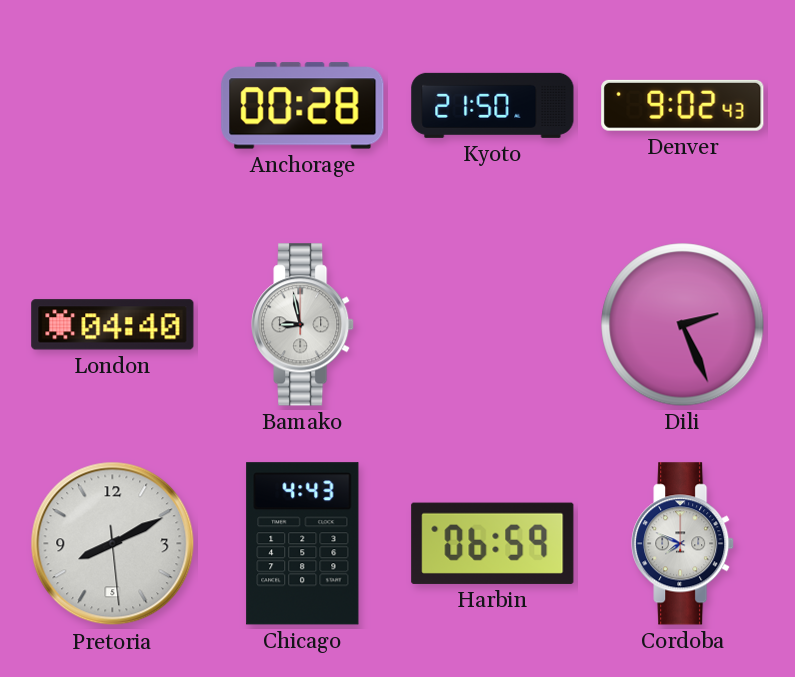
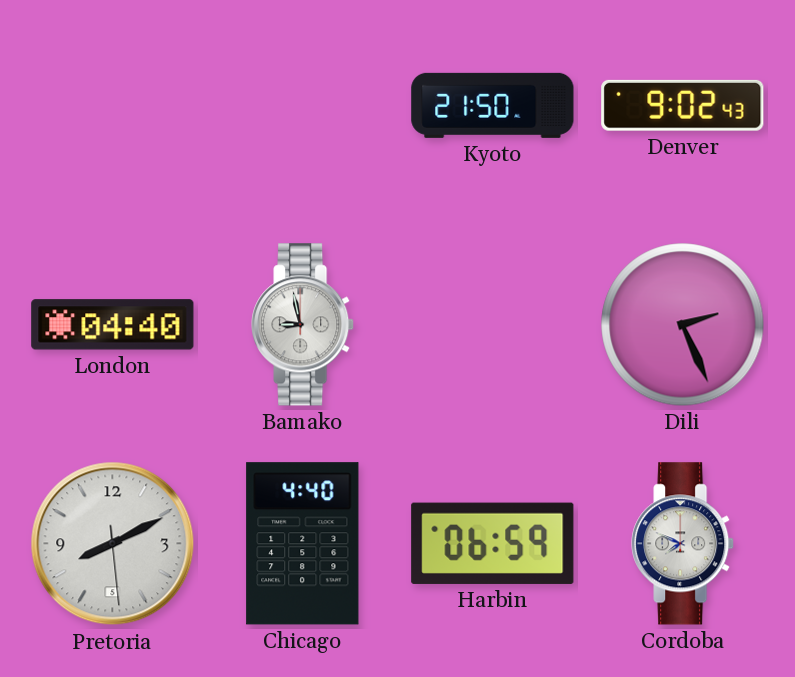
Anchorage: 00:28 -> none
Chicago: 4:43 -> 4:40
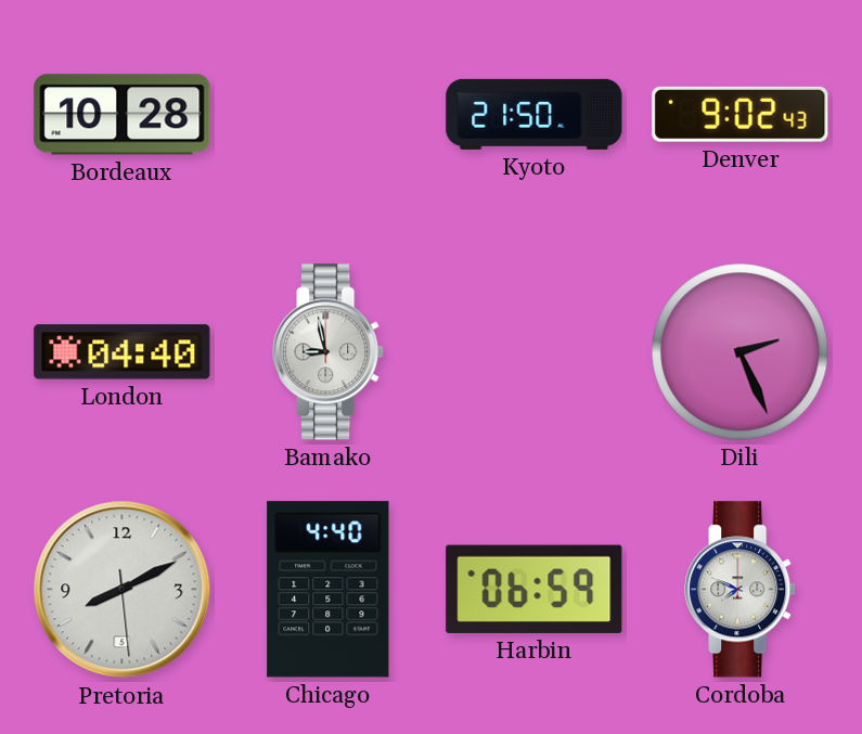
Bordeaux: none -> 10:28
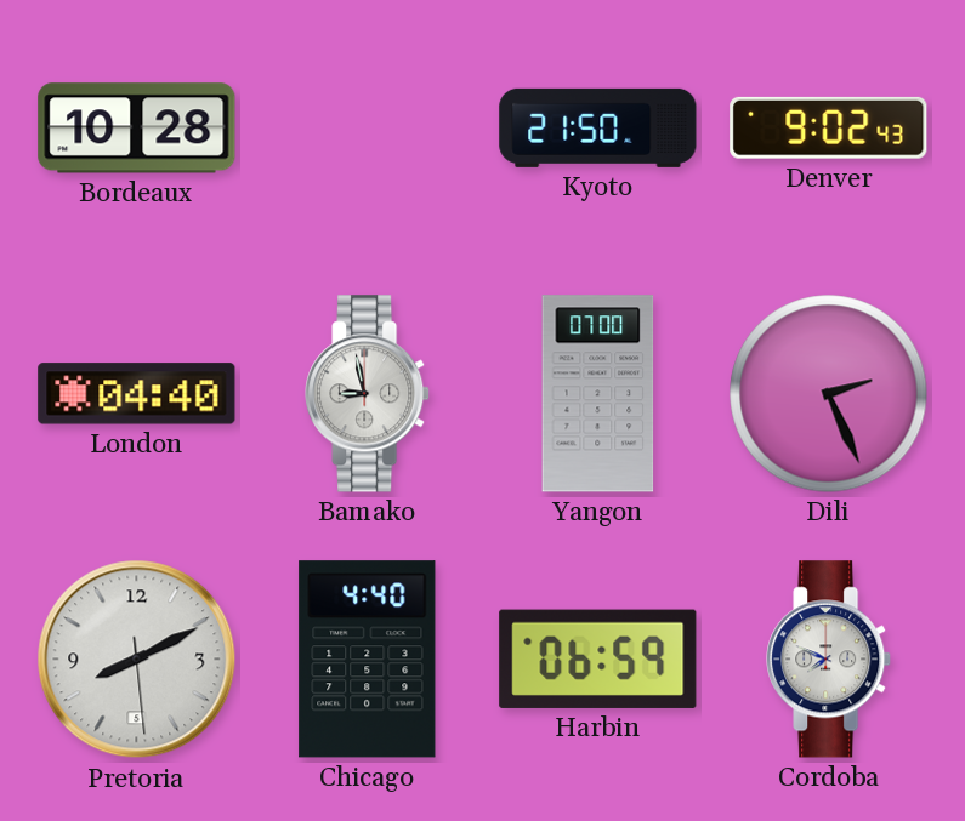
Yangon: none -> 07:00
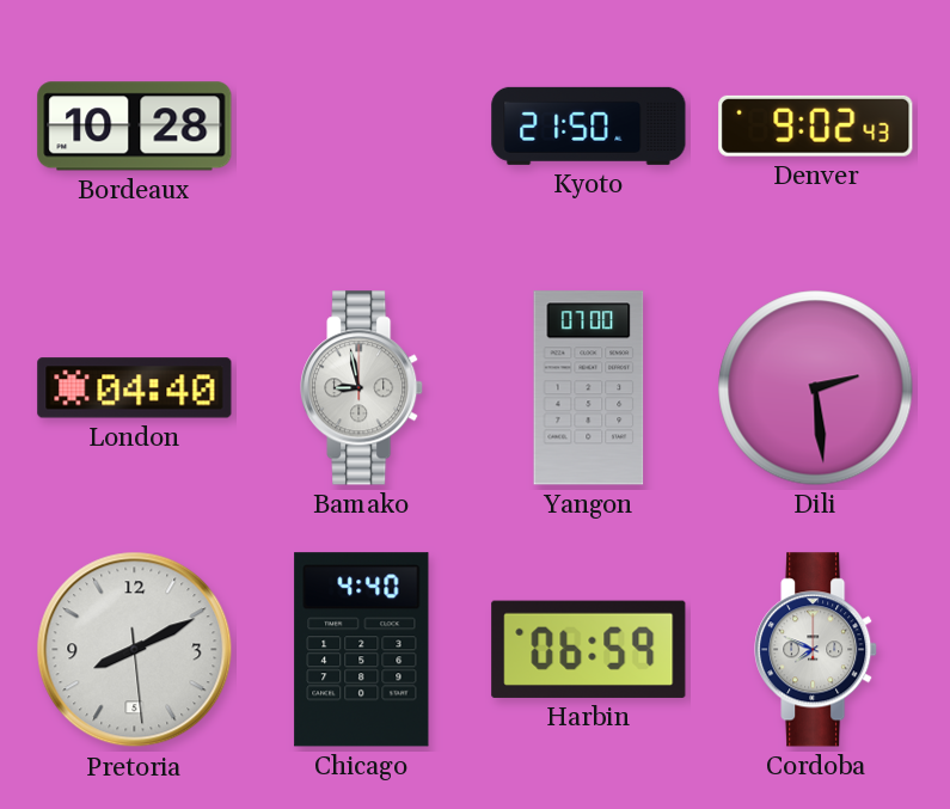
Dili: 2:26 -> 2:29
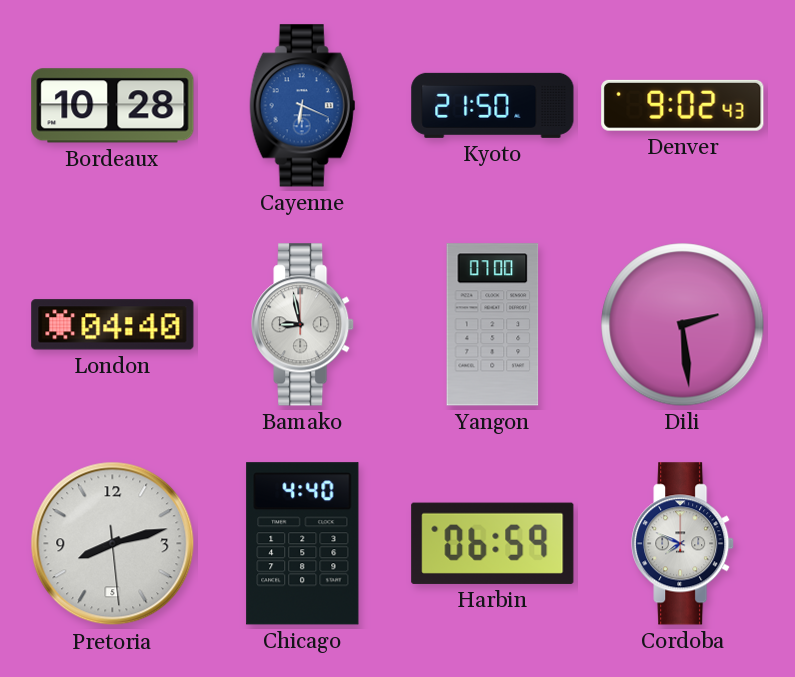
Cayenne: none -> 6:19
Pretoria: 8:10 -> 8:12
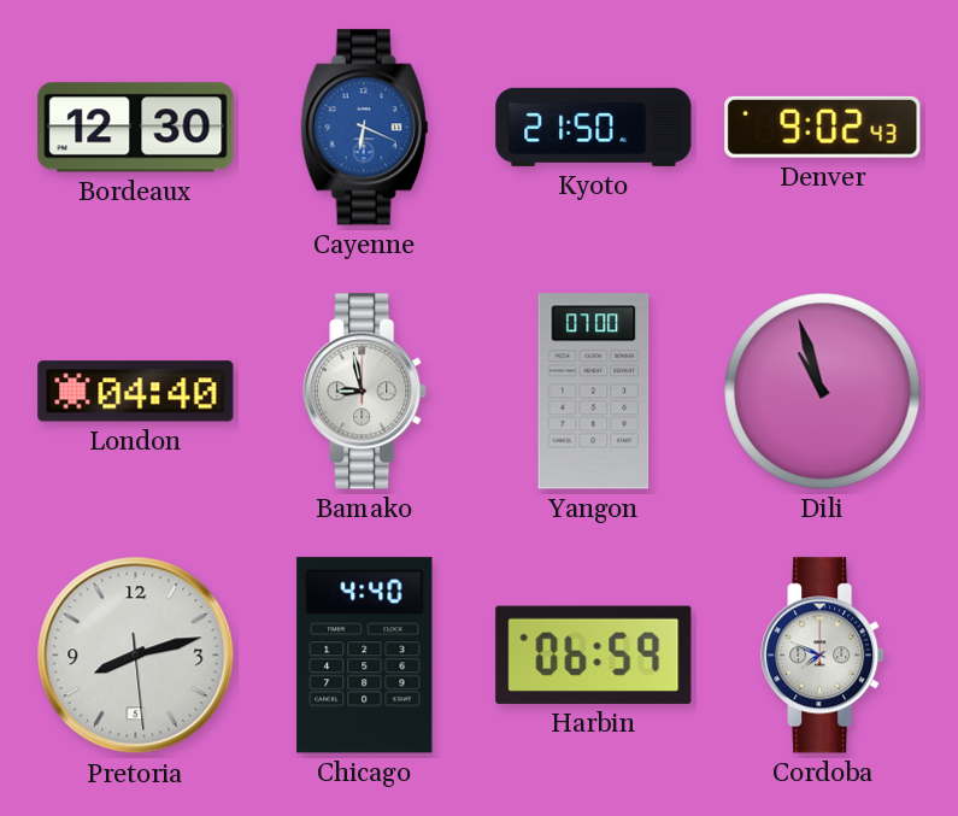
Bordeaux: 10:28 -> 12:30
Dili: 2:29 -> 10:57
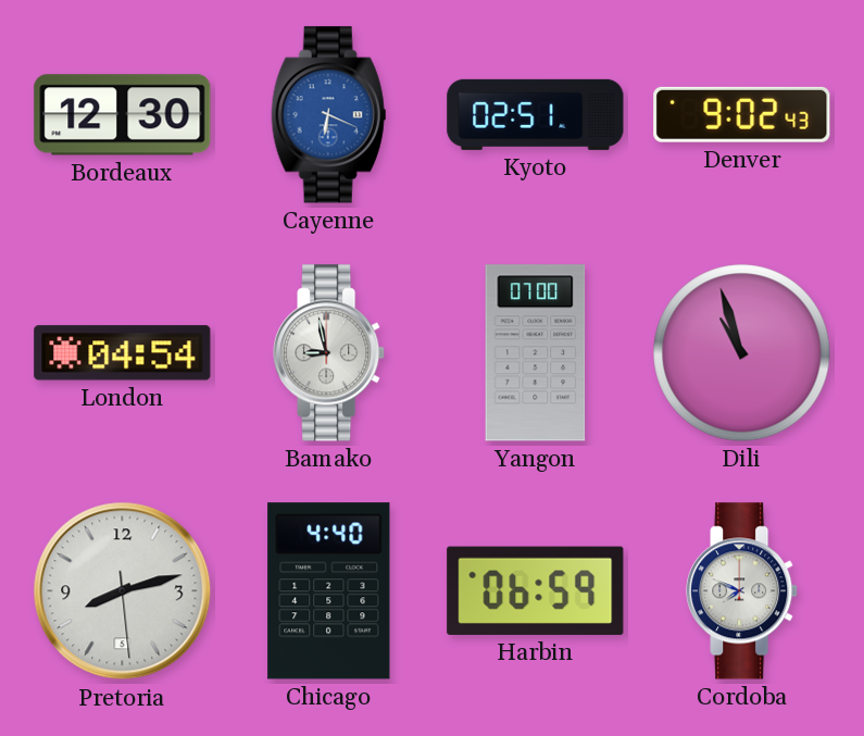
Kyoto: 21:50 -> 02:51
London: 04:40 -> 04:54
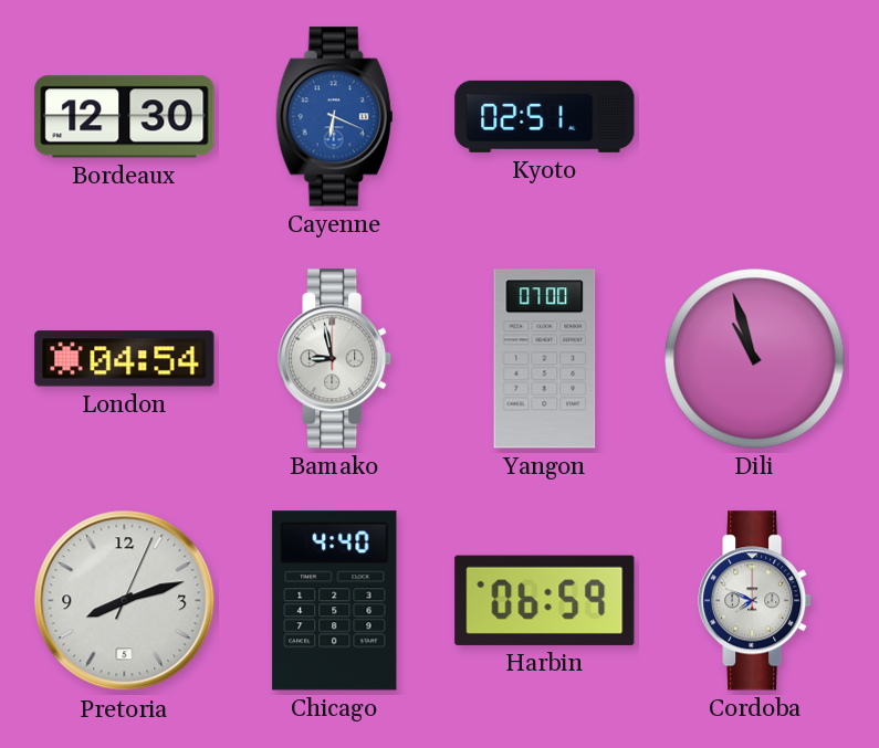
Denver: 9:02 -> none
Pretoria: 8:12:29 -> 8:12:04
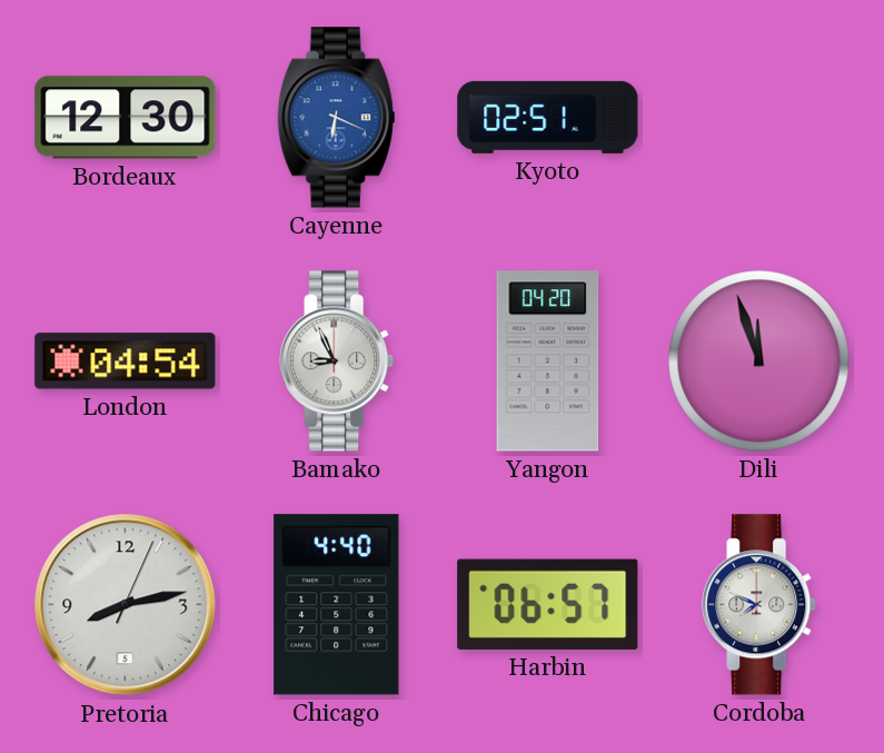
Bamako: 8:58 -> 8:56
Yangon: 07:00 -> 04:20
Dili: 10:57 -> 11:57
Pretoria: 8:12 -> 8:13
Harbin: 06:59 -> 06:57
